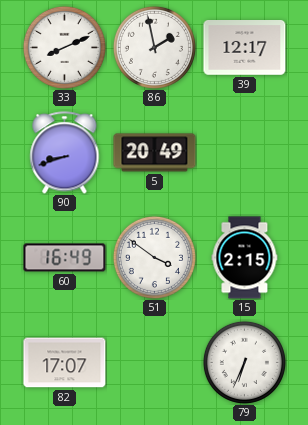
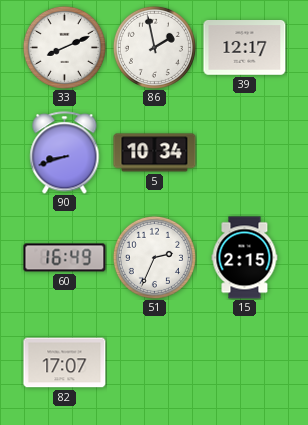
5: 20:49 -> 10:34
51: 3:51 -> 2:34
79: 6:34 -> none
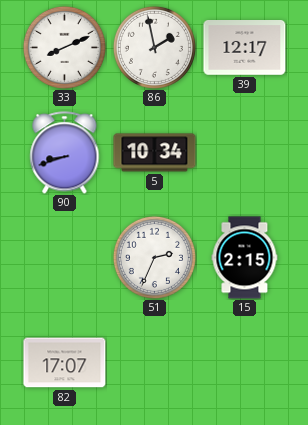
60: 16:49 -> none
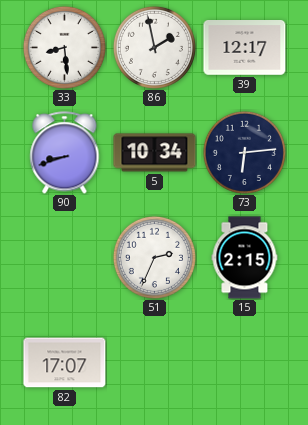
33: 8:11 -> 8:29
73: none -> 6:14
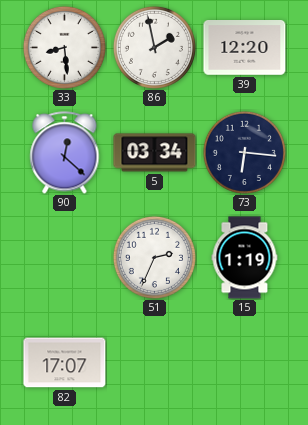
39: 12:17 -> 12:20
90: 8:42 -> 12:22
5: 10:34 -> 03:34
73: 6:14 -> 6:16
15: 2:15 -> 1:19
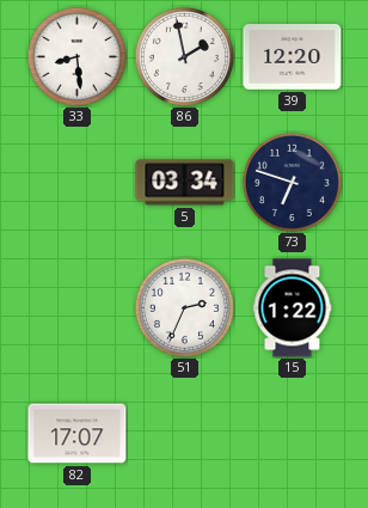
90: 12:22 -> none
73: 6:16 -> 6:48
15: 1:19 -> 1:22
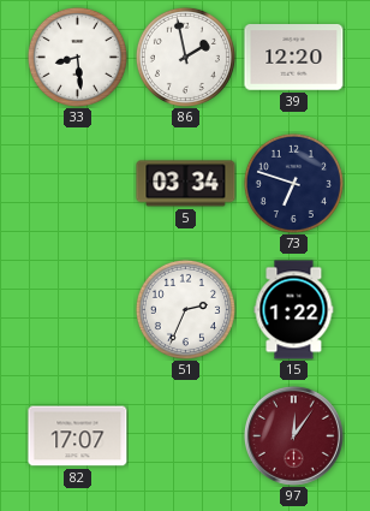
97: none -> 12:06
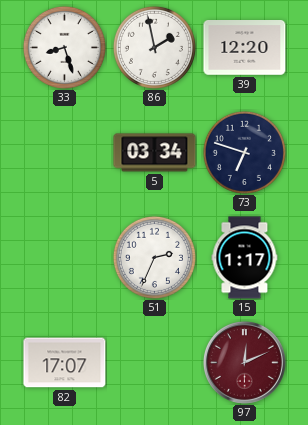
33: 8:29 -> 8:27
15: 1:22 -> 1:17
97: 12:06 -> 12:11
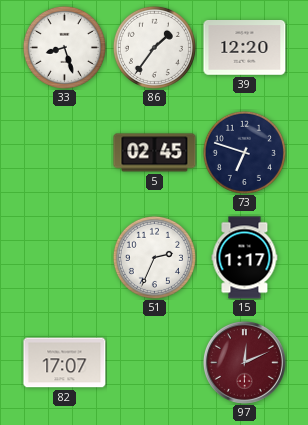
86: 1:58 -> 1:36
5: 03:34 -> 02:45
